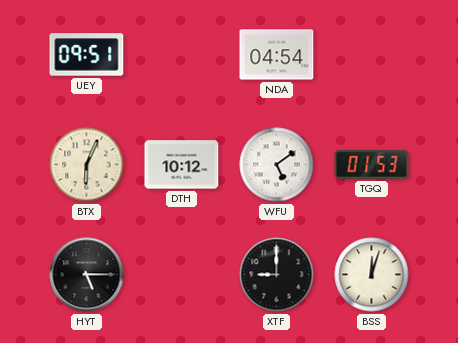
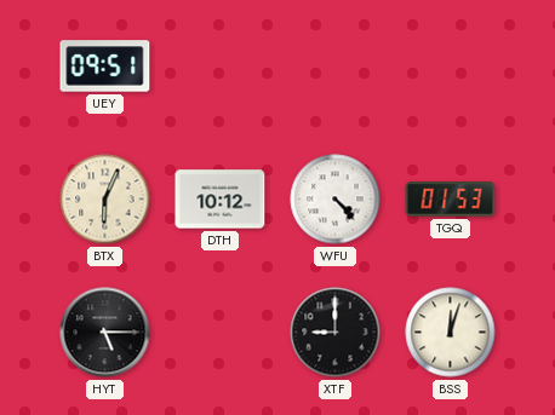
NDA: 04:54 -> none
WFU: 5:09 -> 4:23
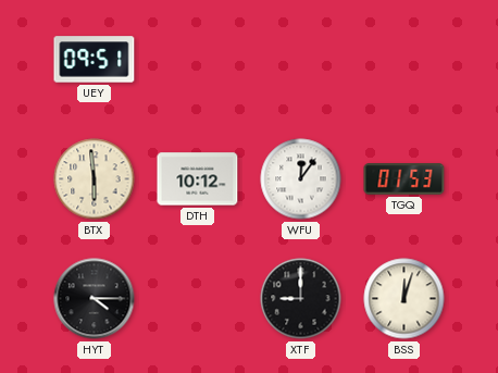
BTX: 6:04 -> 5:59
WFU: 4:23 -> 12:06
HYT: 5:15 -> 4:15
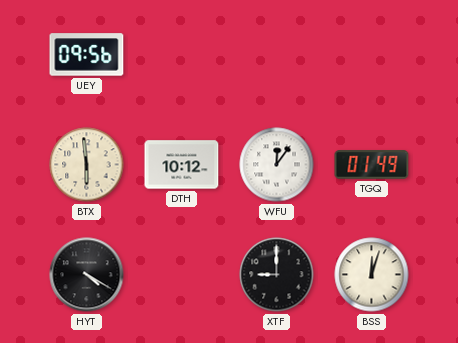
UEY: 09:51 -> 09:56
TGQ: 01:53 -> 01:49
HYT: 4:15 -> 4:20
